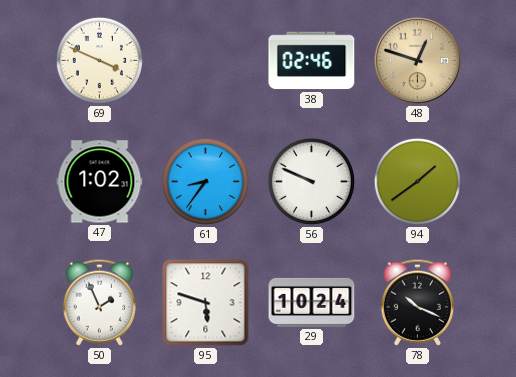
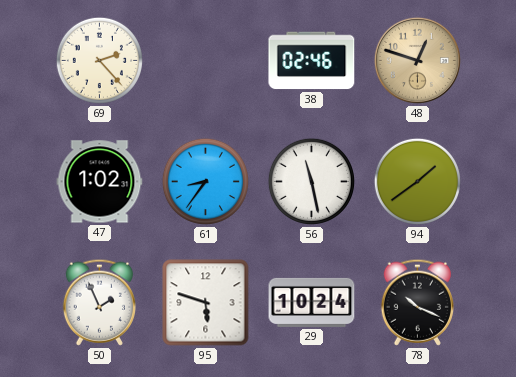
69: 3:49 -> 2:23
56: 9:49 -> 11:28
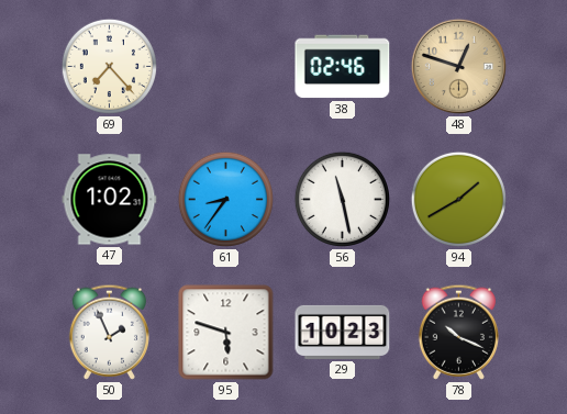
69: 2:23 -> 7:23
94: 1:39 -> 1:40
29: 10:24 -> 10:23
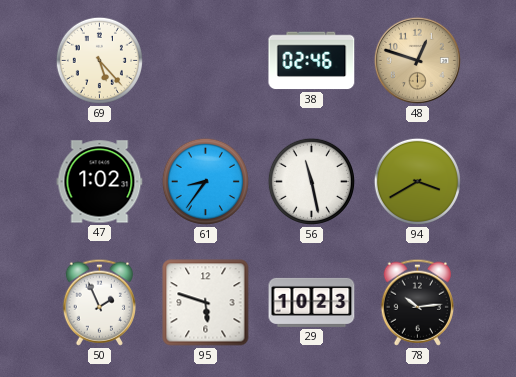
69: 7:23 -> 5:23
94: 1:40 -> 3:40
78: 10:19 -> 10:14
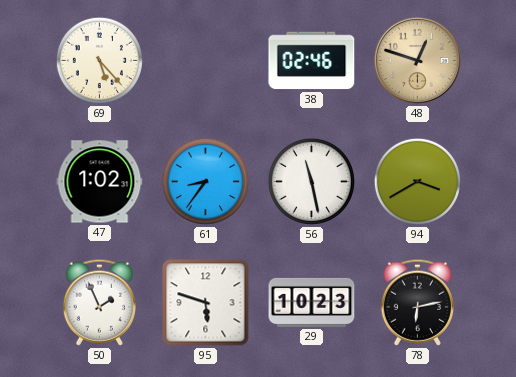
78: 10:14 -> 6:13
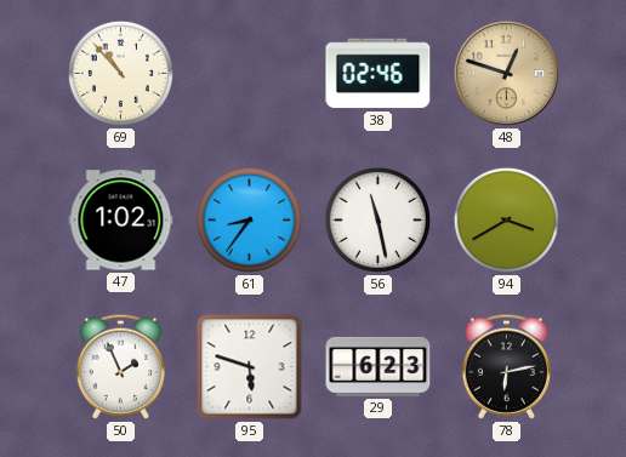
69: 5:23 -> 10:53
29: 10:23 -> 6:23
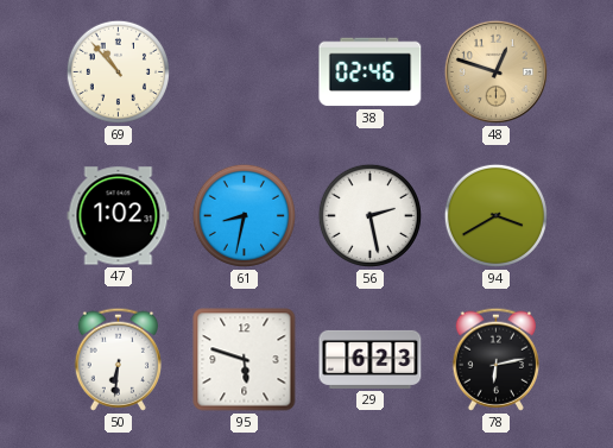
61: 8:36 -> 8:32
56: 11:28 -> 2:28
50: 1:56 -> 6:31
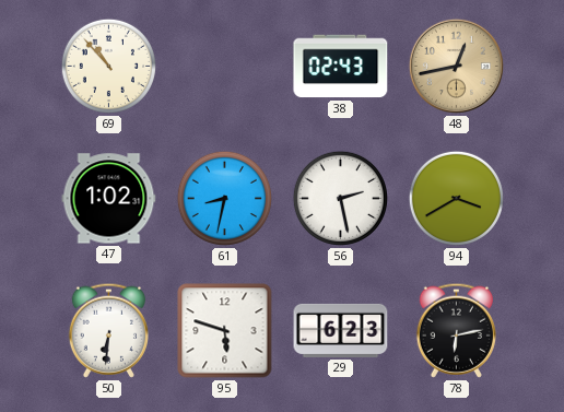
38: 02:46 -> 02:43
48: 12:48 -> 12:43
